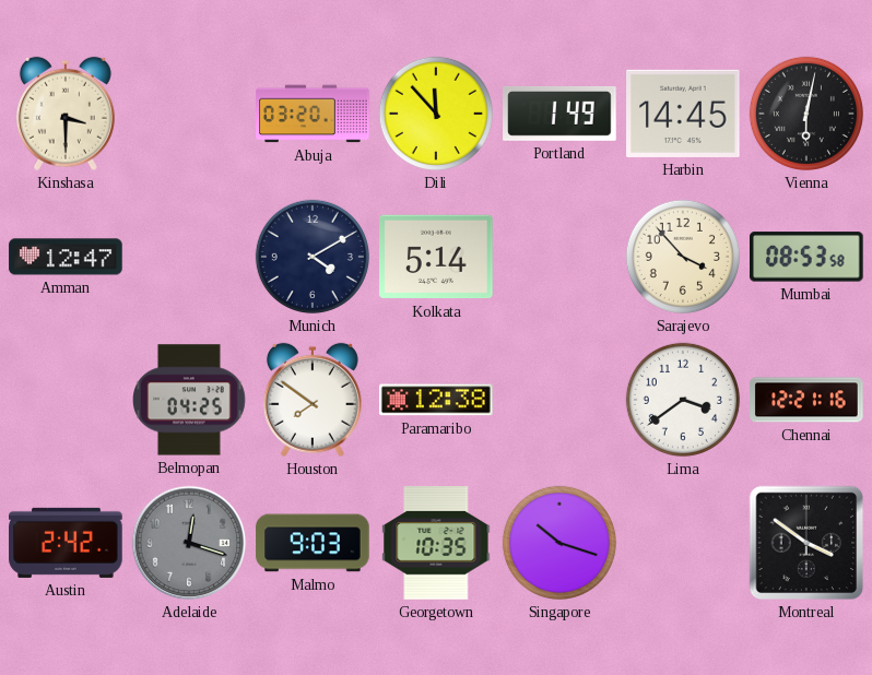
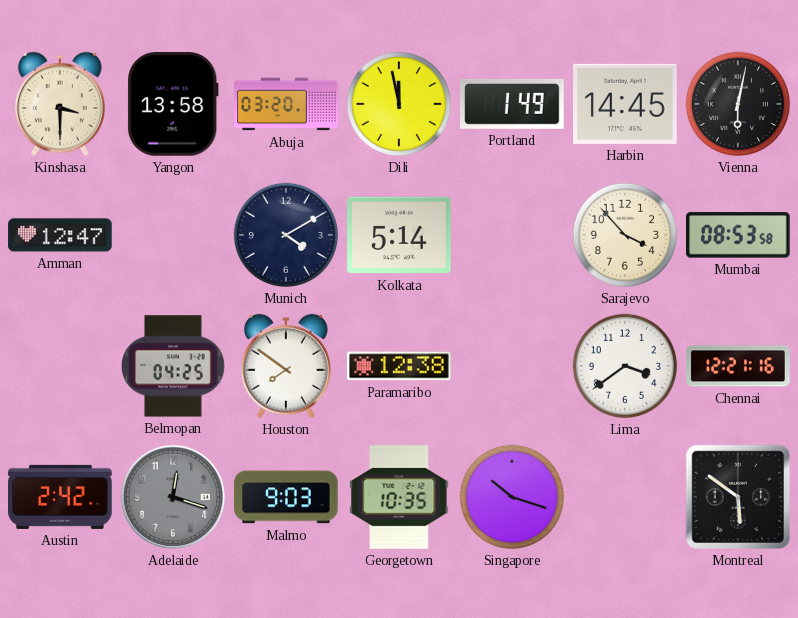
Yangon: none -> 13:58
Dili: 11:53 -> 11:58
Montreal: 3:51 -> 5:51
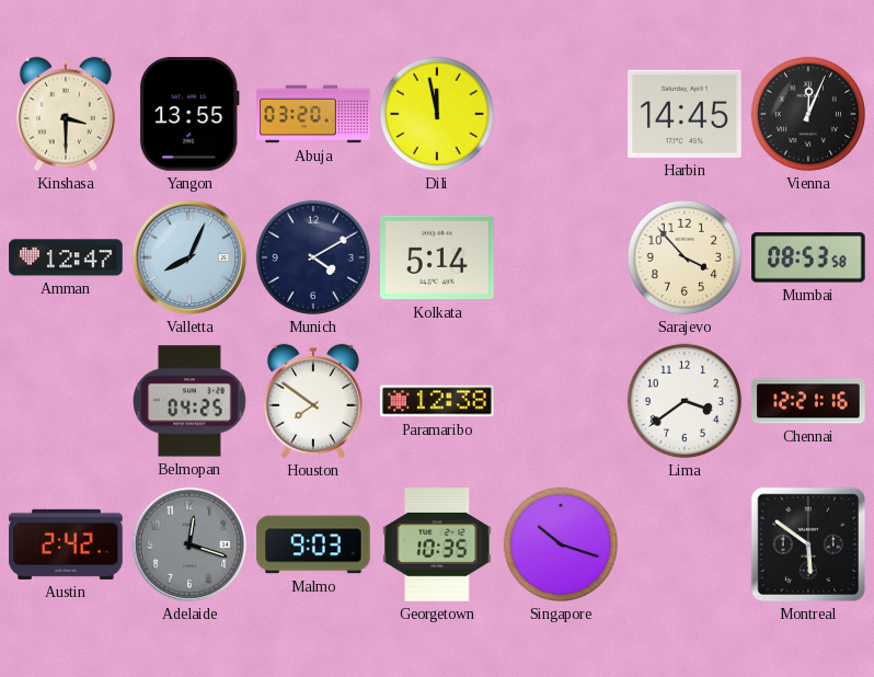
Yangon: 13:58 -> 13:55
Portland: 1:49 -> none
Vienna: 6:02 -> 12:04
Valletta: none -> 8:04
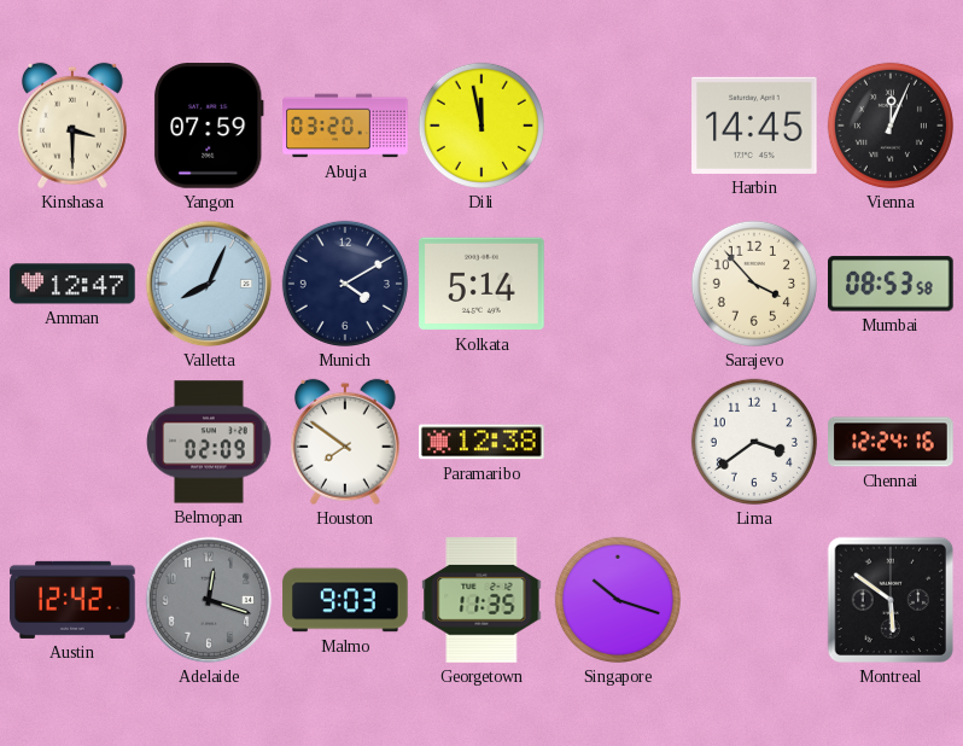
Yangon: 13:55 -> 07:59
Belmopan: 04:25 -> 02:09
Chennai: 12:21 -> 12:24
Austin: 2:42 -> 12:42
Georgetown: 10:35 -> 11:35
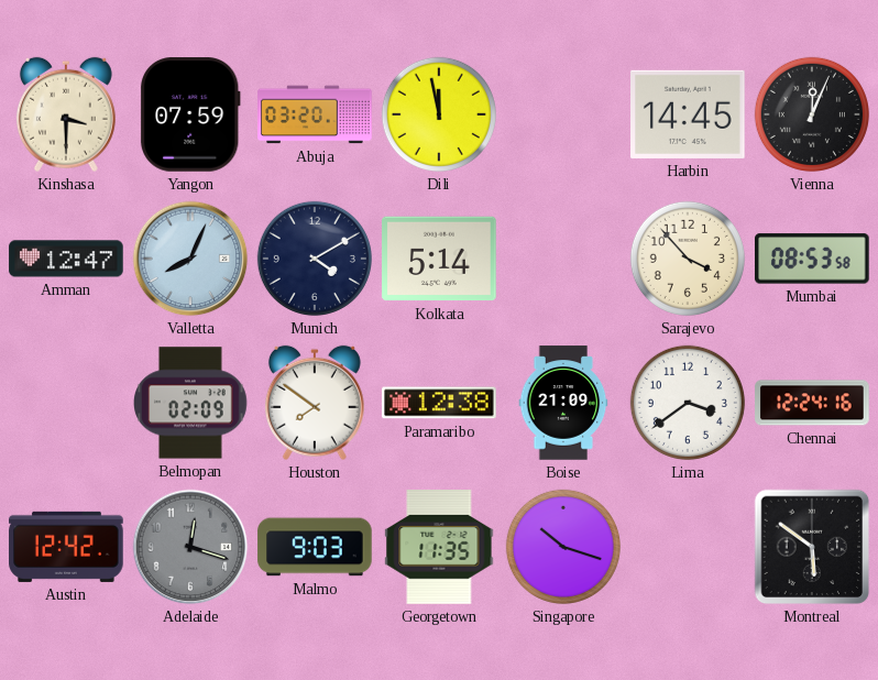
Boise: none -> 21:09
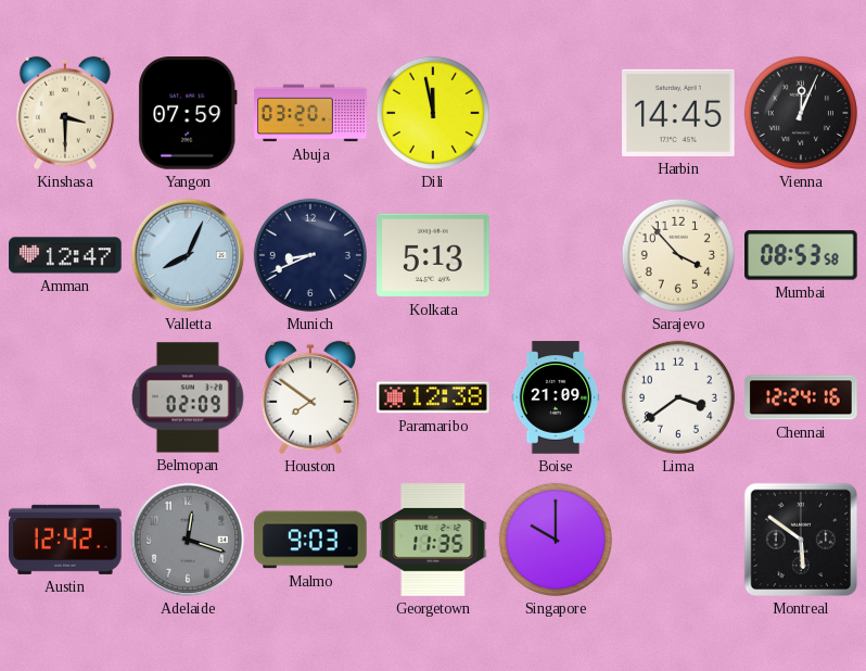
Munich: 4:10 -> 8:41
Kolkata: 5:14 -> 5:13
Singapore: 10:18 -> 10:00
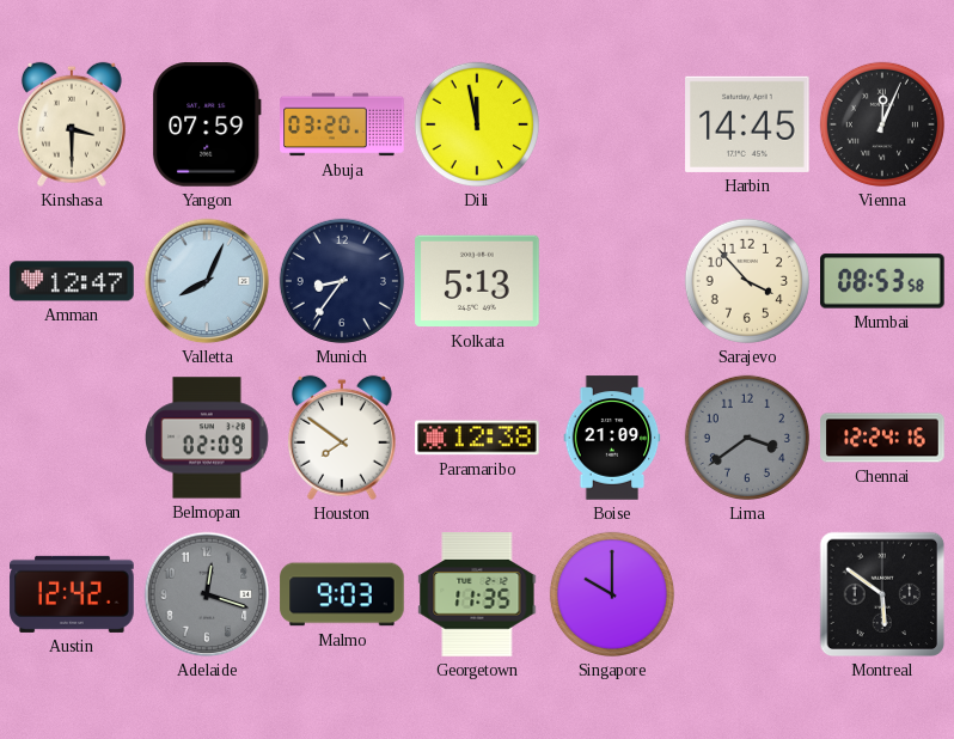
Munich: 8:41 -> 8:36
Lima dial: white -> grey
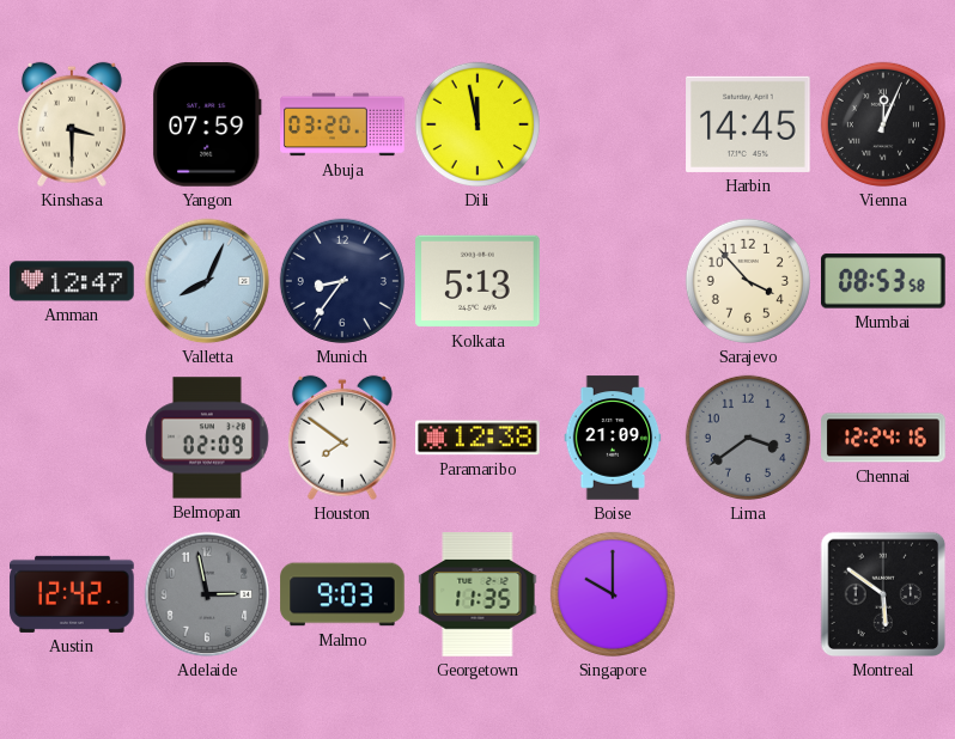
Adelaide: 12:18 -> 2:58
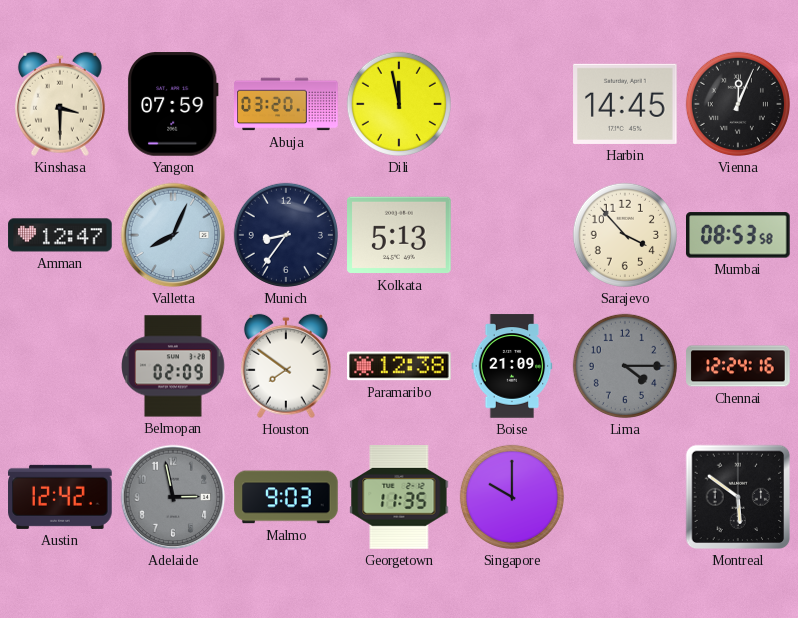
Lima: 3:39 -> 4:15
